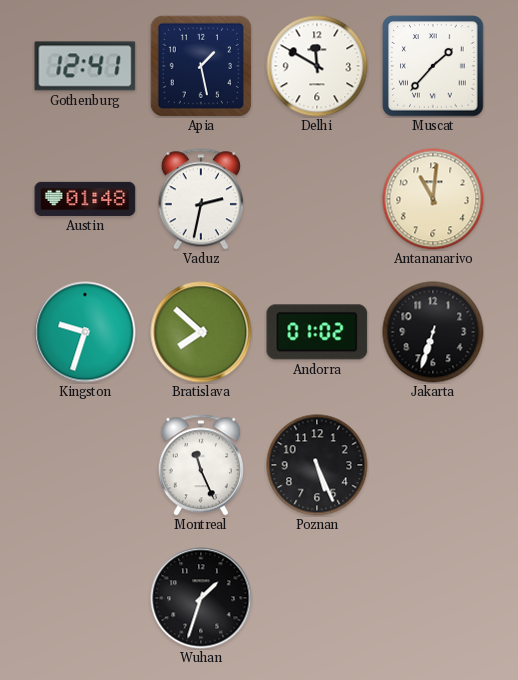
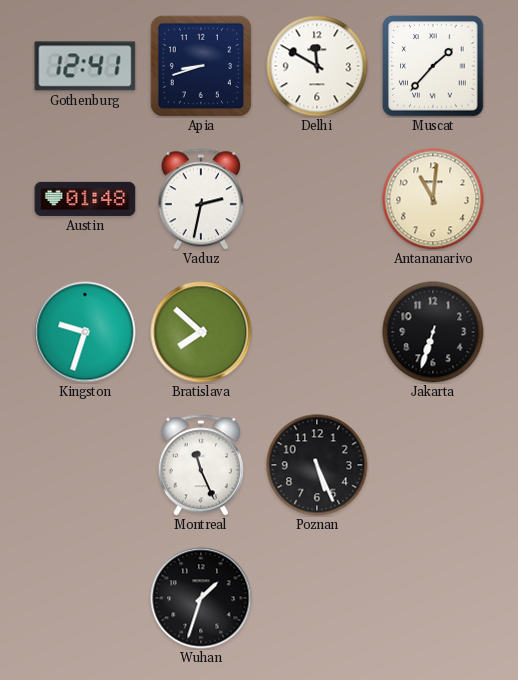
Apia: 1:28 -> 8:42
Andorra: 01:02 -> none
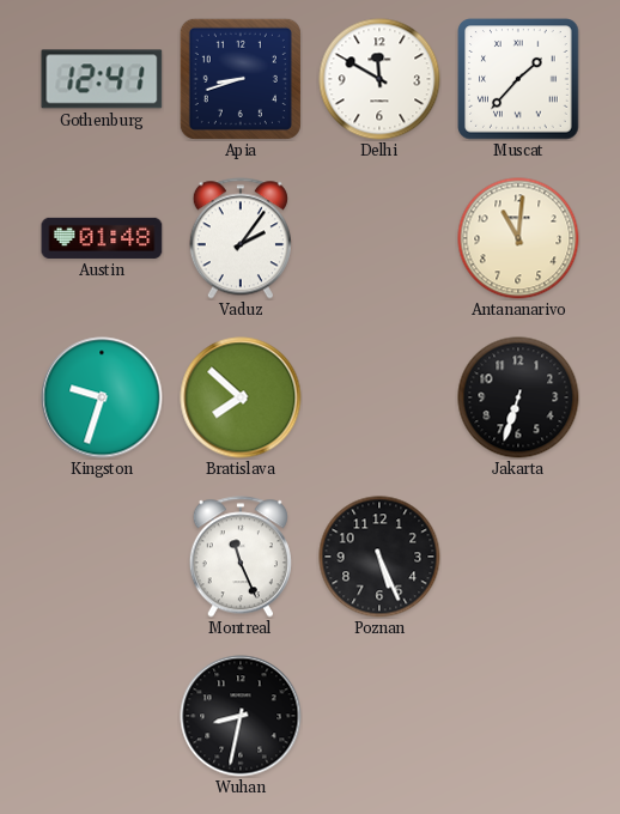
Vaduz: 2:32 -> 2:06
Wuhan: 1:33 -> 8:32
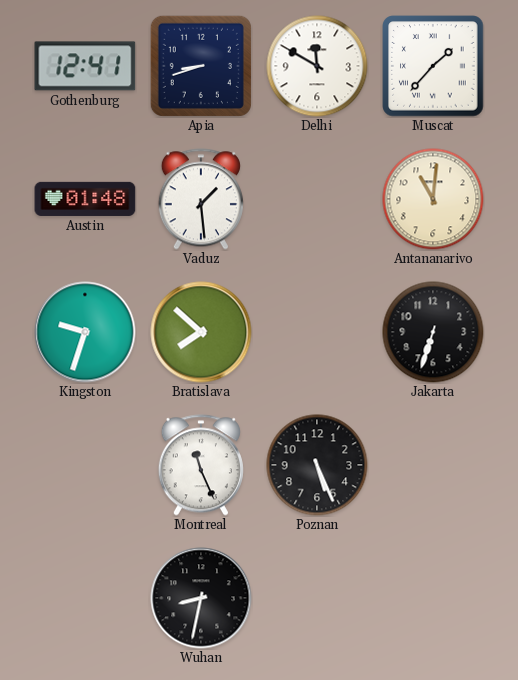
Vaduz: 2:06 -> 1:29
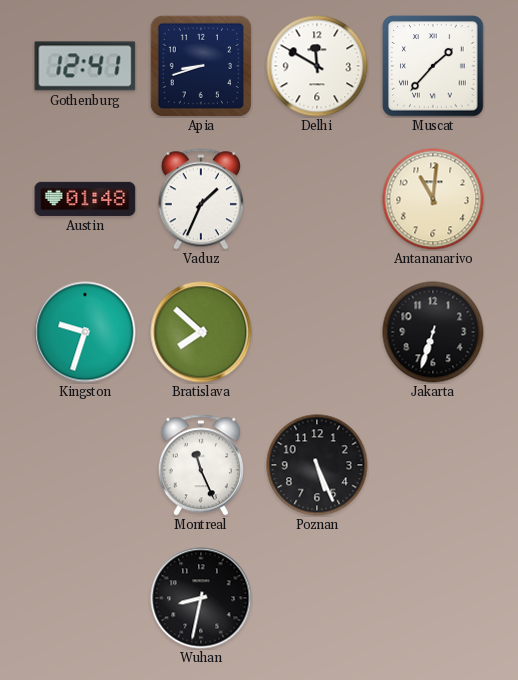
Vaduz: 1:29 -> 1:34
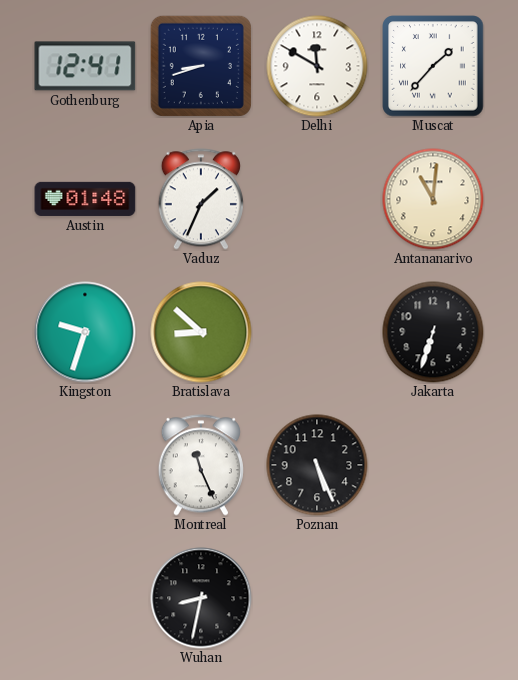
Bratislava: 7:52 -> 8:52
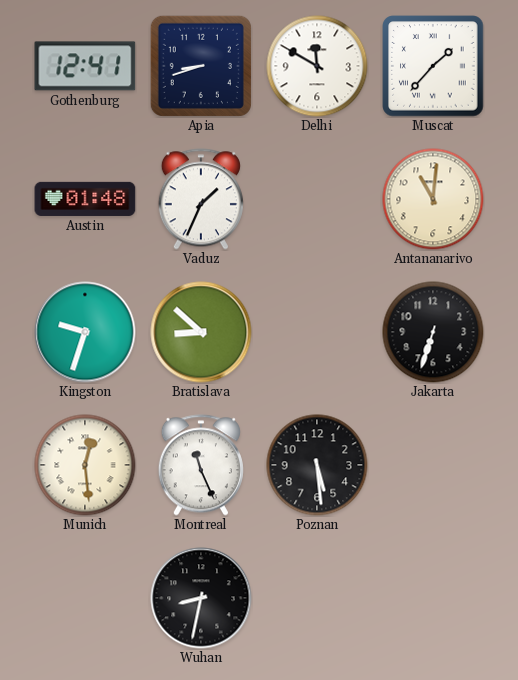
Munich: none -> 12:29
Poznan: 5:26 -> 5:29
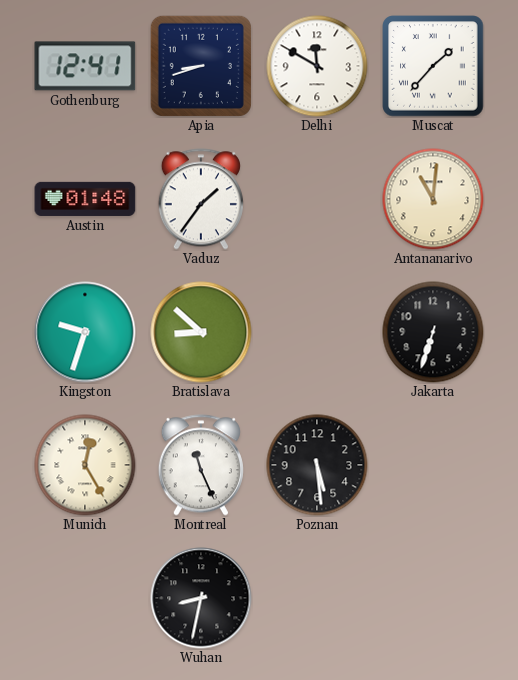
Vaduz: 1:34 -> 1:36
Munich: 12:29 -> 12:25
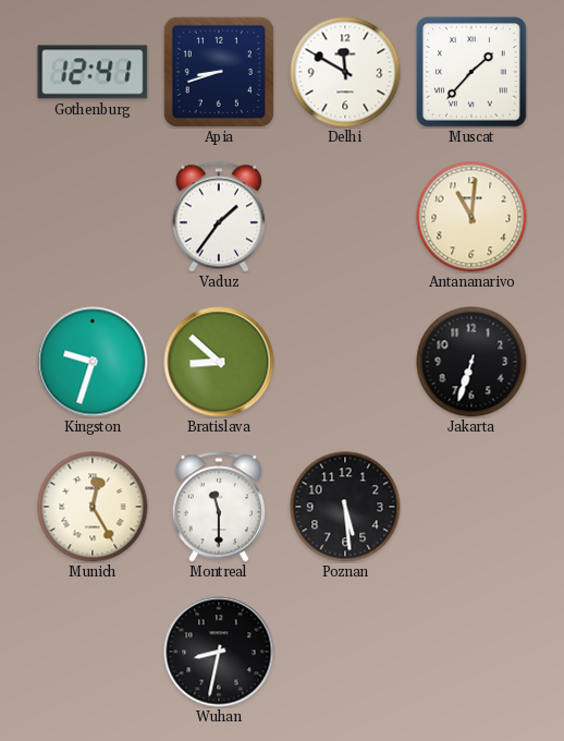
Austin: 01:48 -> none
Montreal: 11:26 -> 11:30
